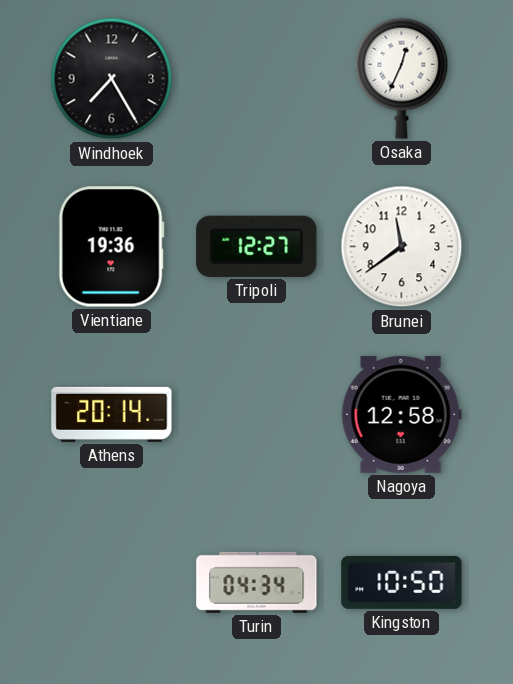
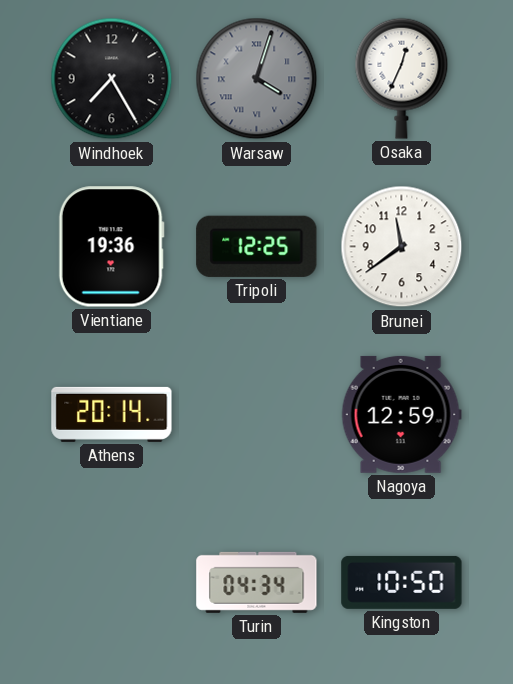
Warsaw: none -> 4:03
Tripoli: 12:27 -> 12:25
Nagoya: 12:58 -> 12:59
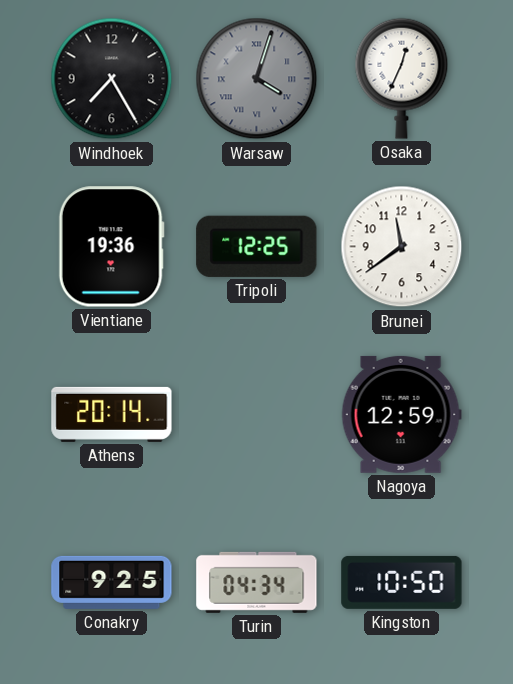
Conakry: none -> 9:25
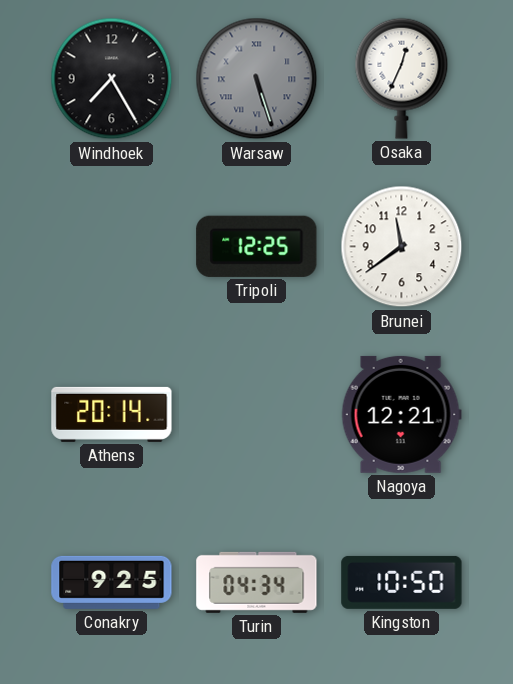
Warsaw: 4:03 -> 5:27
Vientiane: 19:36 -> none
Nagoya: 12:59 -> 12:21
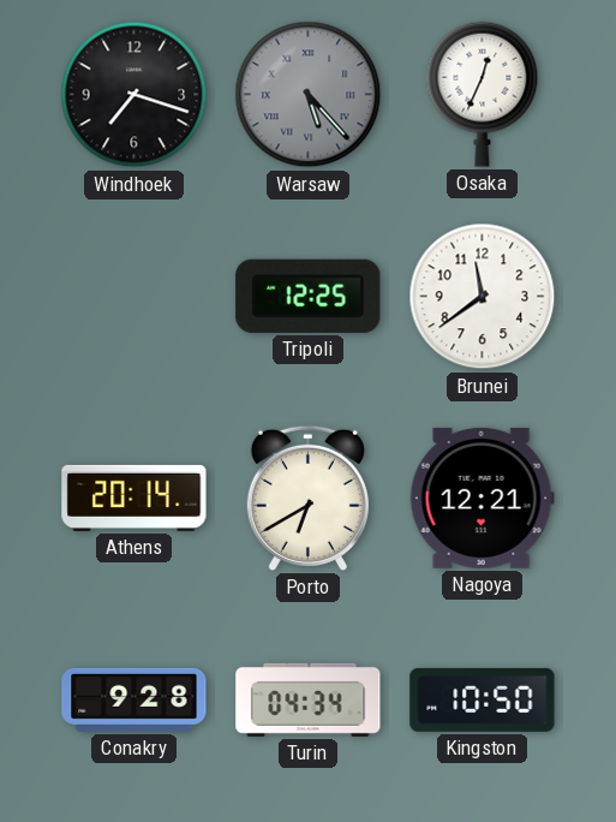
Windhoek: 7:25 -> 7:18
Warsaw: 5:27 -> 5:23
Porto: none -> 6:40
Conakry: 9:25 -> 9:28
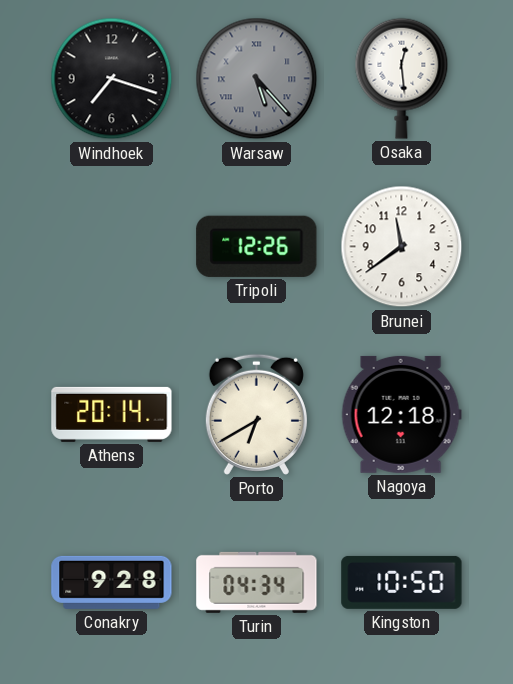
Osaka: 12:34 -> 12:29
Tripoli: 12:25 -> 12:26
Nagoya: 12:21 -> 12:18
